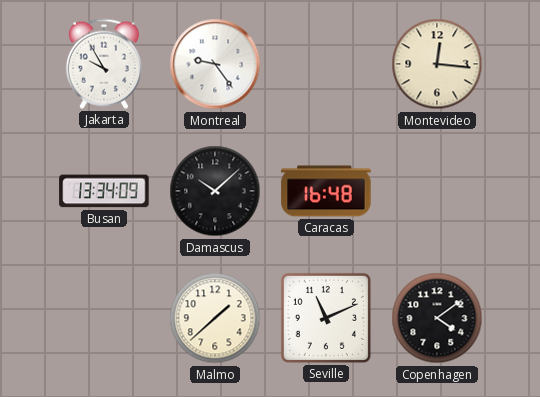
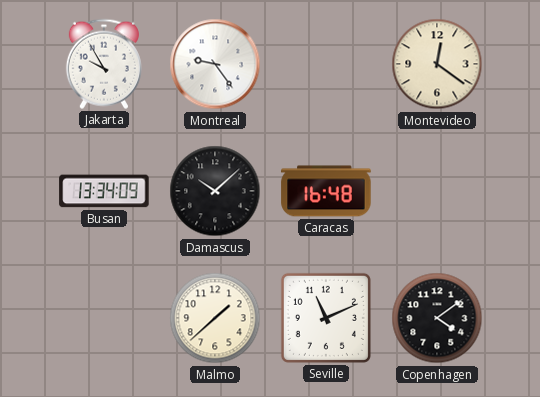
Montevideo: 12:16 -> 12:21
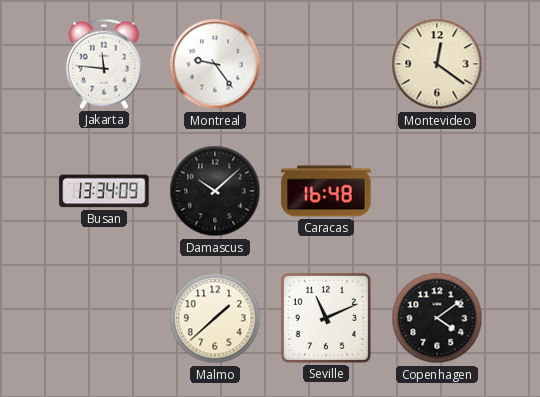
Jakarta: 9:55 -> 11:46
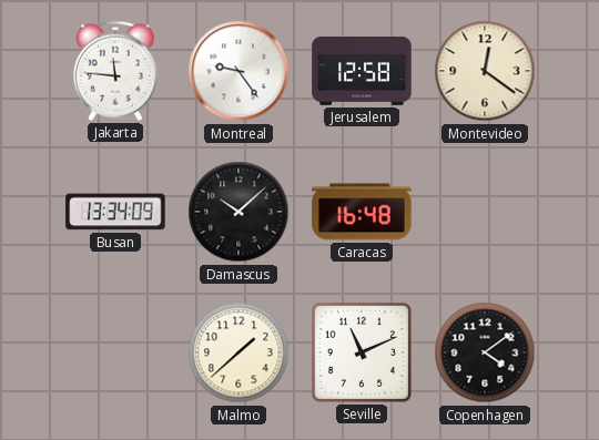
Jerusalem: none -> 12:58
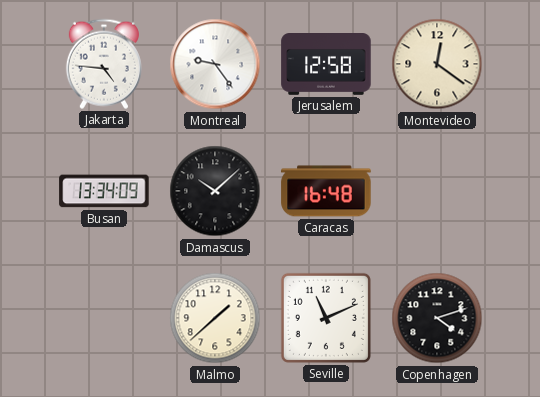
Jakarta: 11:46 -> 4:46
Copenhagen: 4:09 -> 4:12
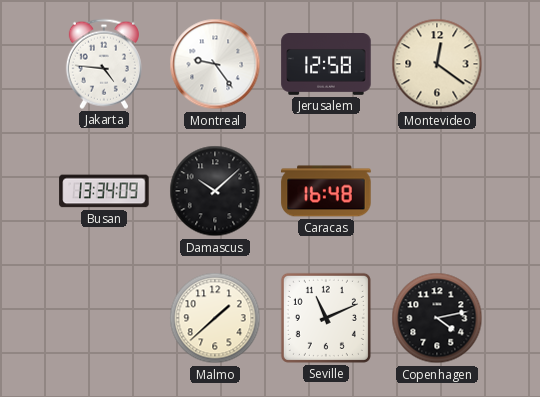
Copenhagen: 4:12 -> 4:13
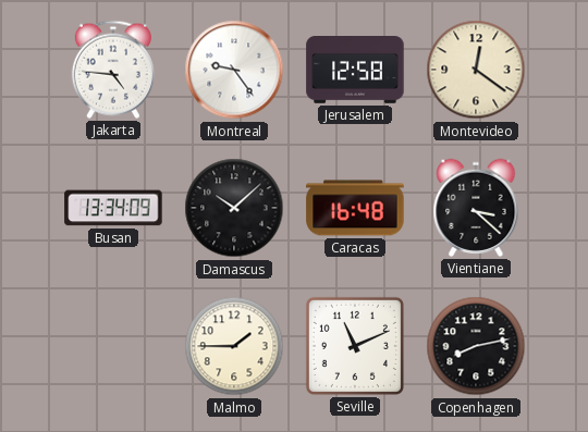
Vientiane: none -> 3:22
Malmo: 1:38 -> 1:45
Copenhagen: 4:13 -> 8:13
